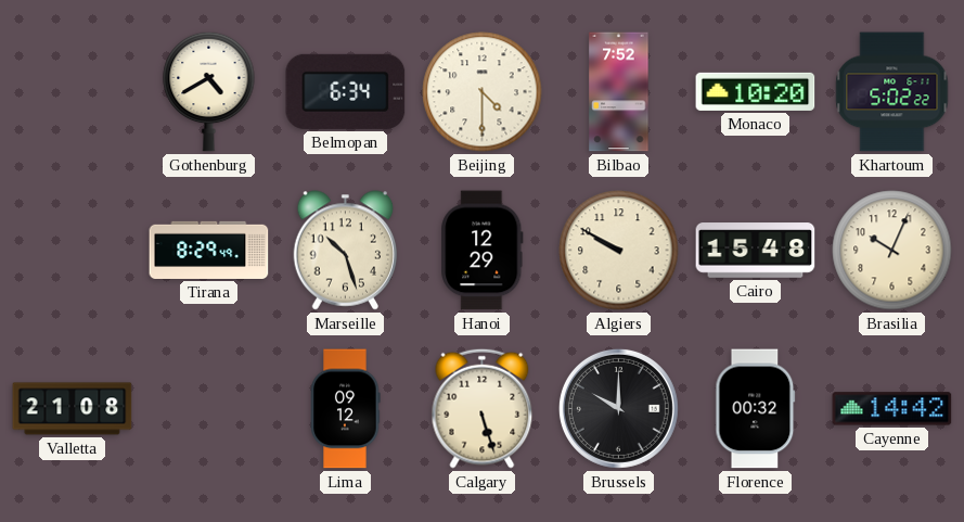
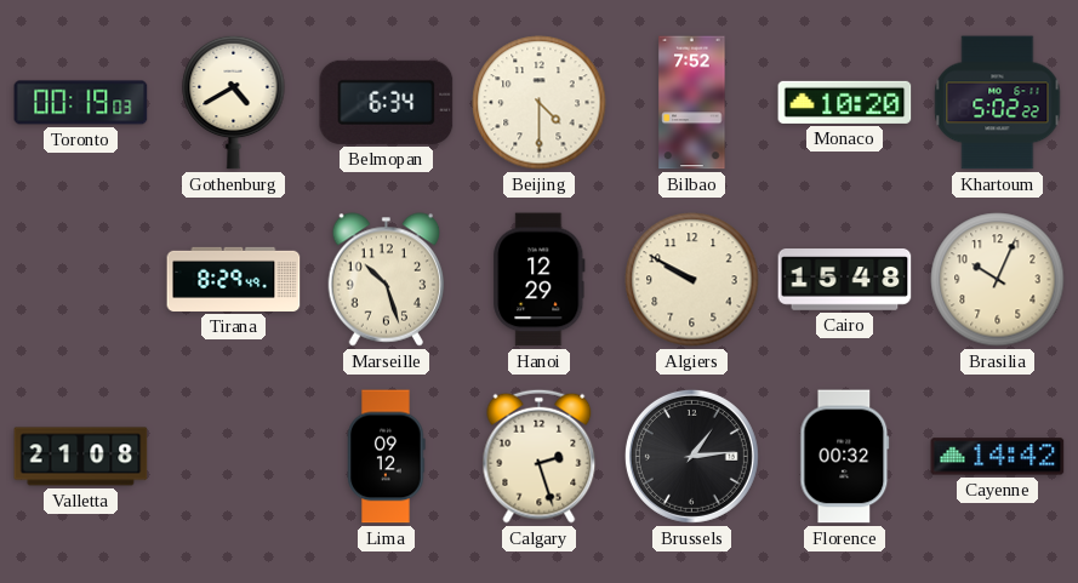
Toronto: none -> 00:19
Calgary: 5:27 -> 2:27
Brussels: 10:00 -> 1:14
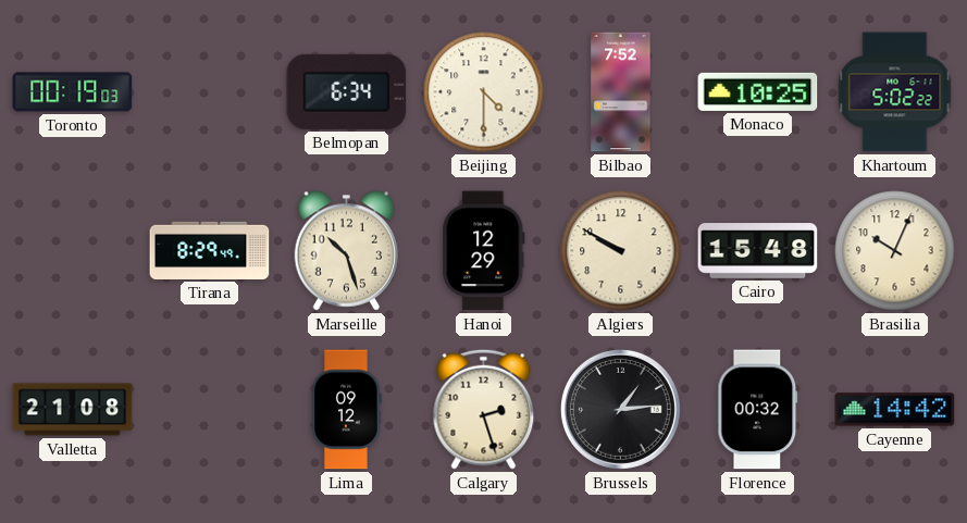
Gothenburg: 4:40 -> none
Monaco: 10:20 -> 10:25
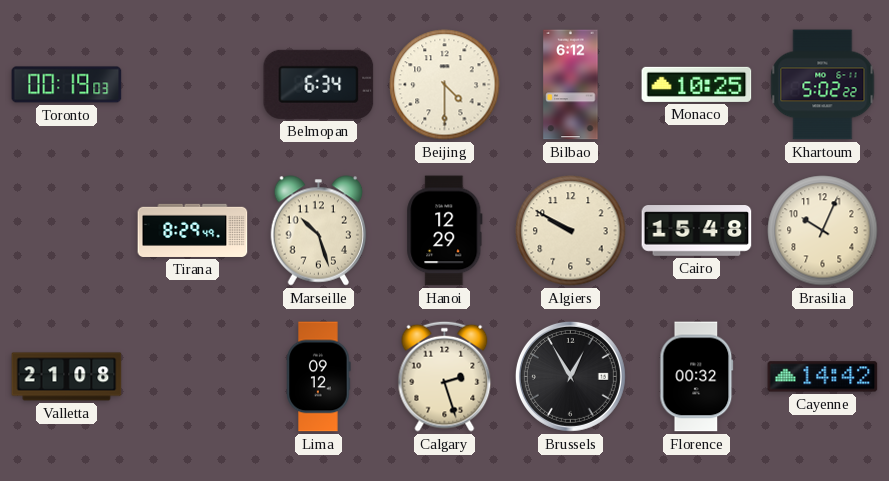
Bilbao: 7:52 -> 6:12
Brussels: 1:14 -> 12:55
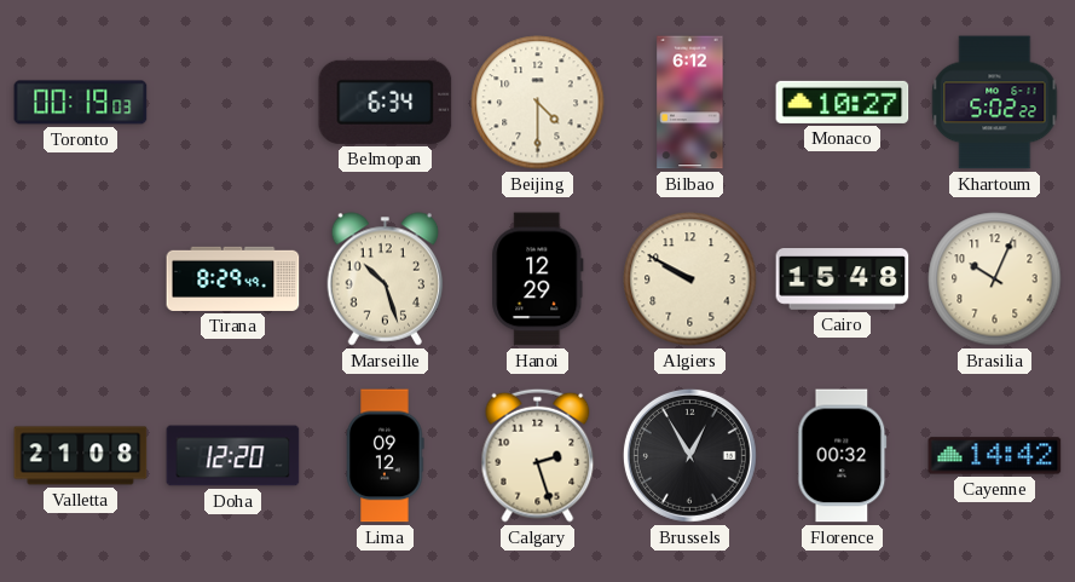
Monaco: 10:25 -> 10:27
Doha: none -> 12:20
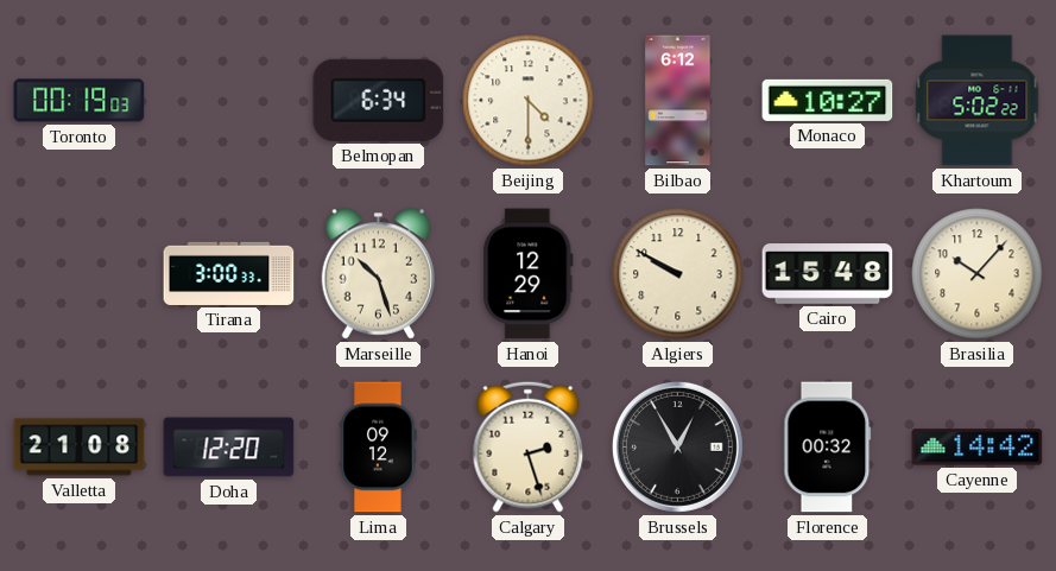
Tirana: 8:29 -> 3:00
Brasilia: 10:04 -> 10:07
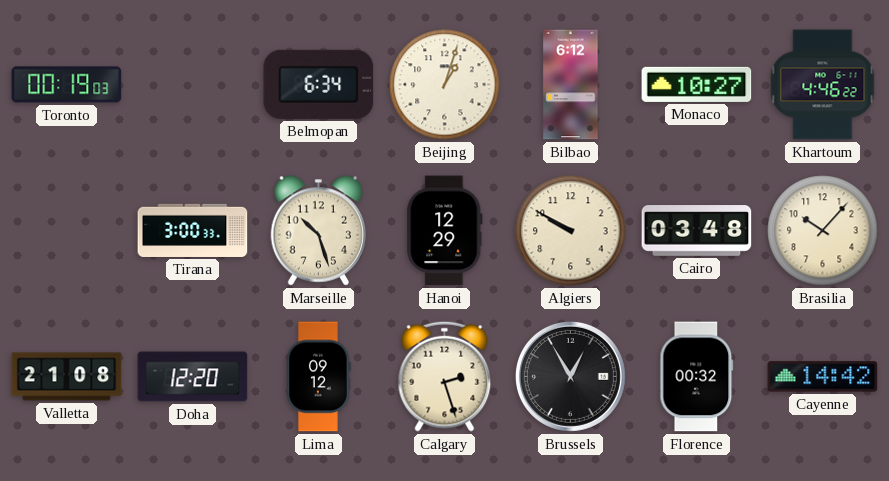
Beijing: 4:30 -> 1:03
Khartoum: 5:02 -> 4:46
Cairo: 15:48 -> 03:48
